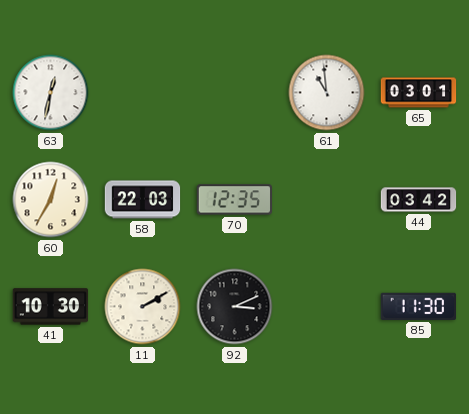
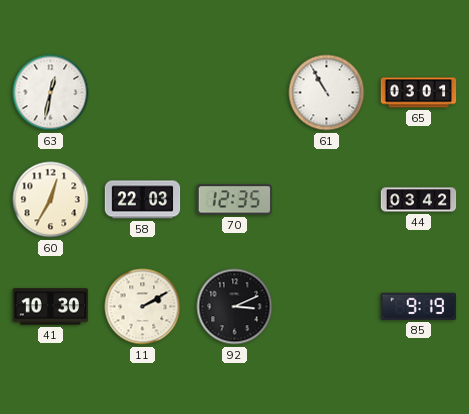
61: 10:59 -> 10:55
85: 11:30 -> 9:19
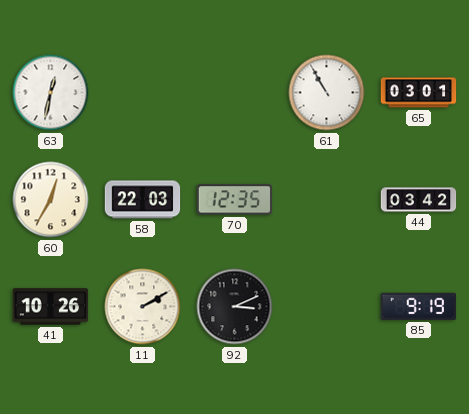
41: 10:30 -> 10:26
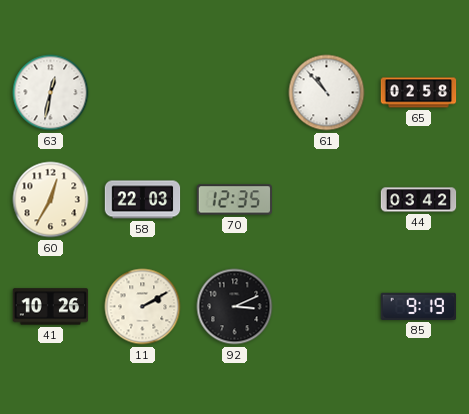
61: 10:55 -> 10:53
65: 03:01 -> 02:58
